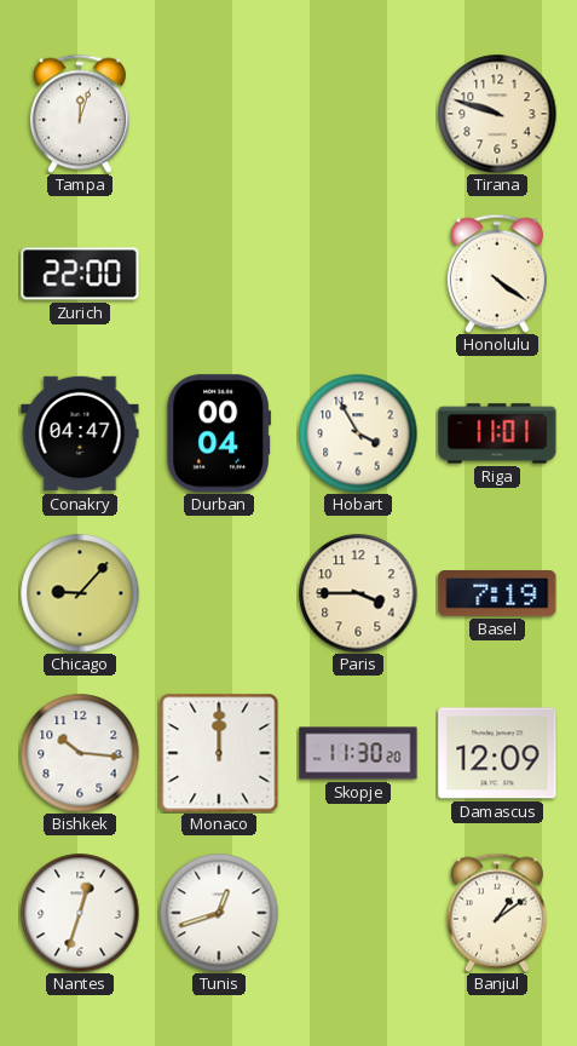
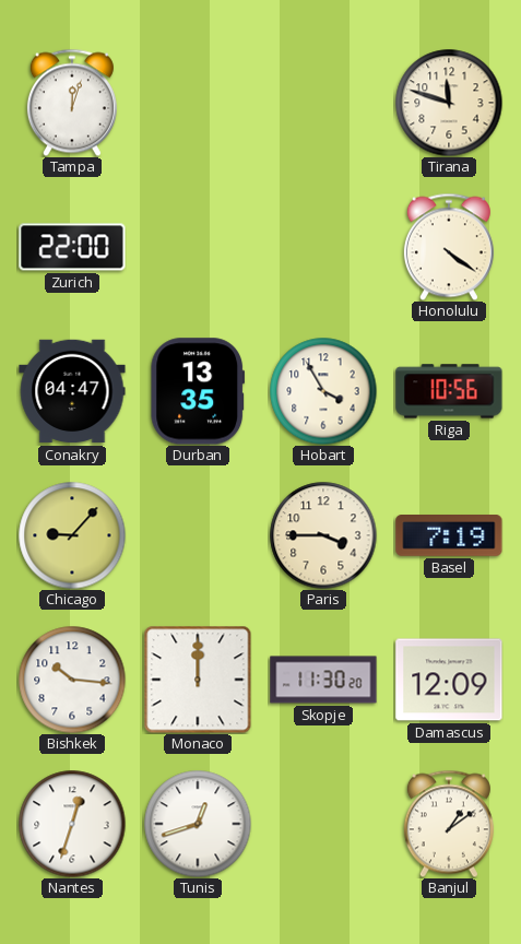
Tirana: 9:48 -> 11:48
Durban: 00:04 -> 13:35
Riga: 11:01 -> 10:56
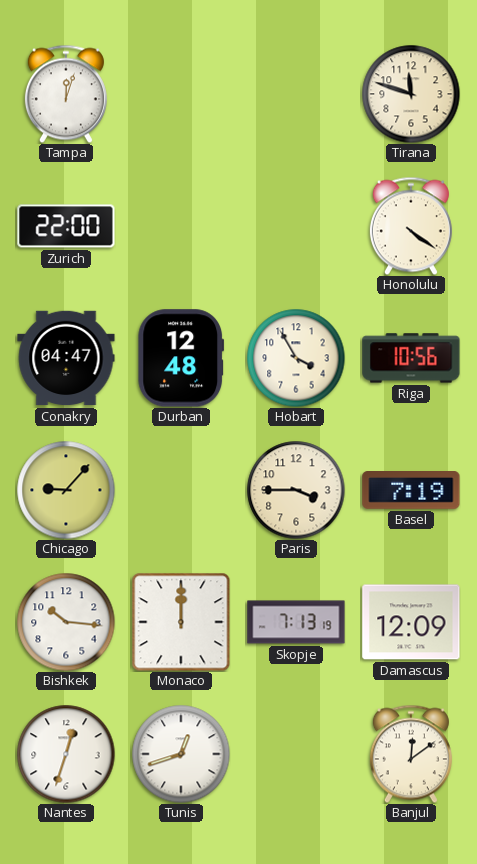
Durban: 13:35 -> 12:48
Skopje: 11:30 -> 7:13
Banjul: 1:09 -> 12:09
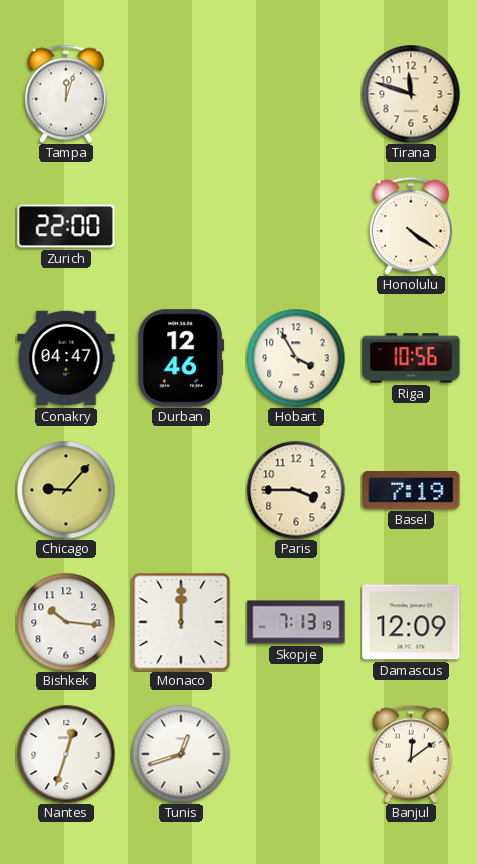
Durban: 12:48 -> 12:46
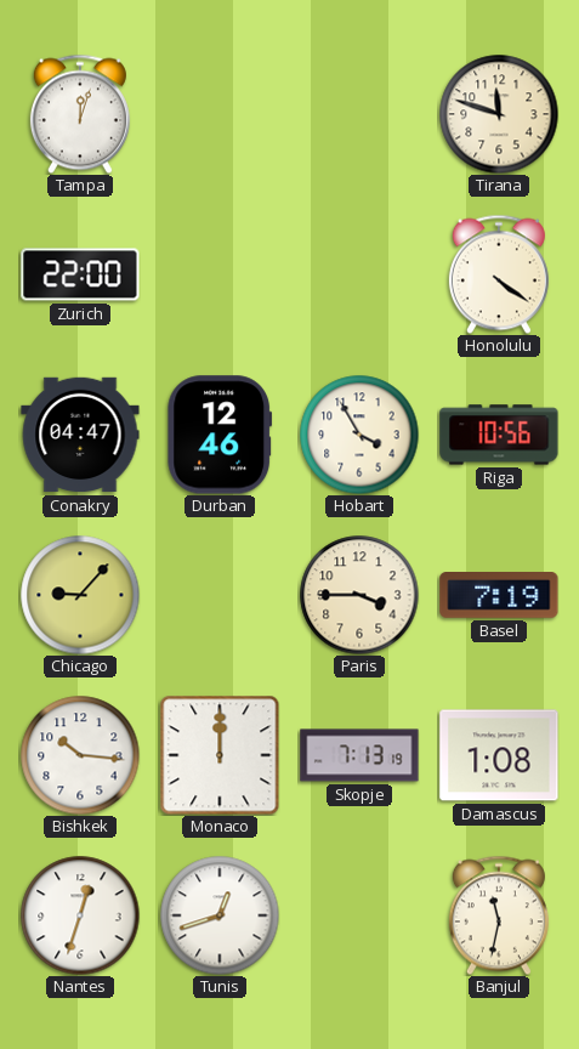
Damascus: 12:09 -> 1:08
Banjul: 12:09 -> 11:32
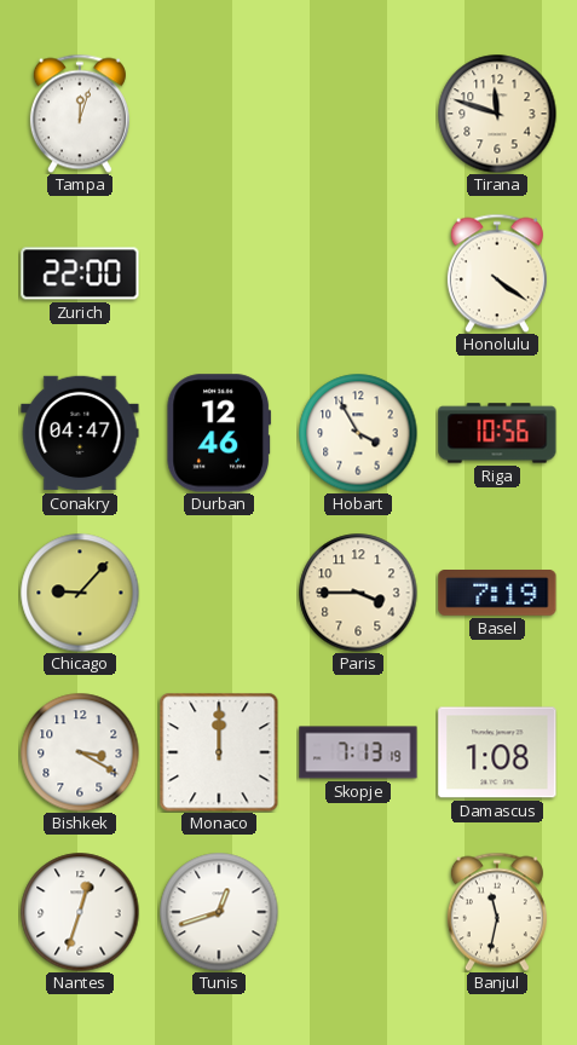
Bishkek: 10:16 -> 3:20
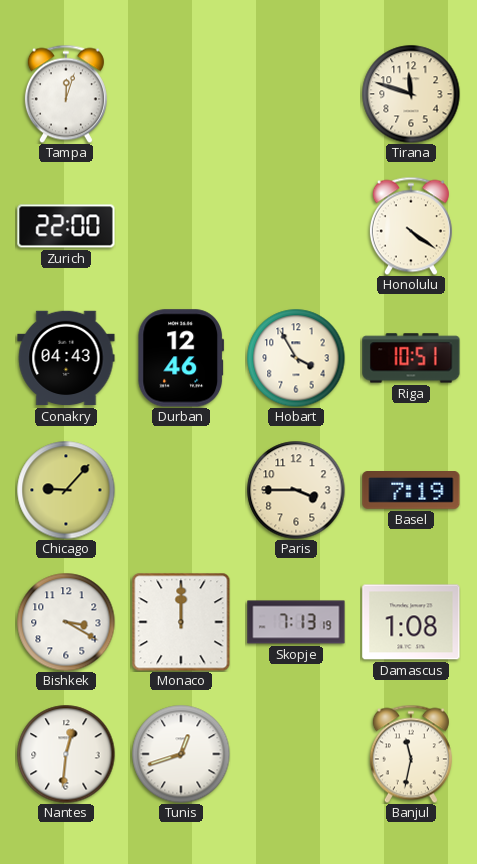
Conakry: 04:47 -> 04:43
Riga: 10:56 -> 10:51
Nantes: 12:33 -> 12:31
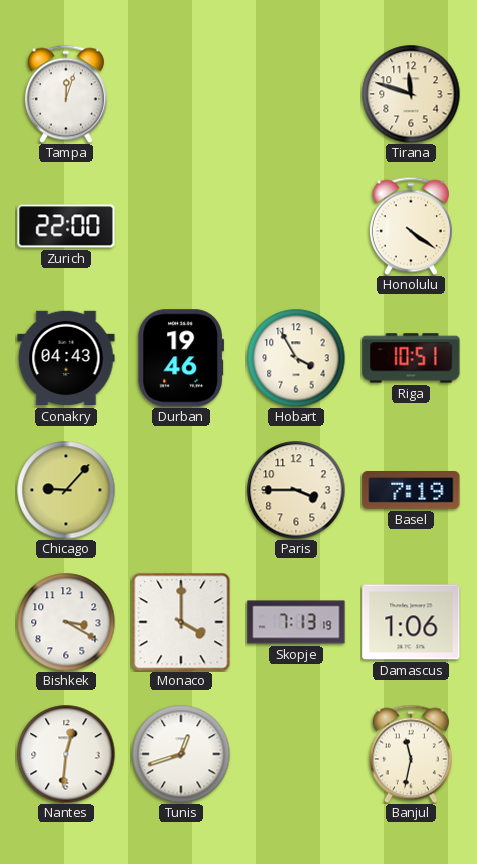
Durban: 12:46 -> 19:46
Monaco: 12:00 -> 4:00
Damascus: 1:08 -> 1:06
